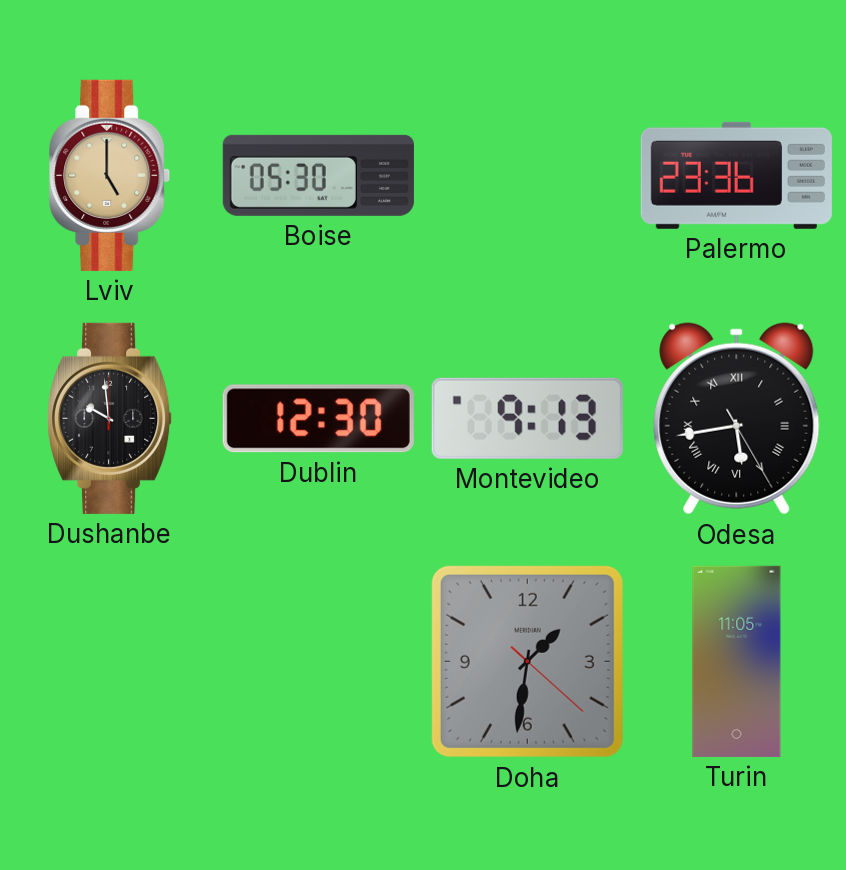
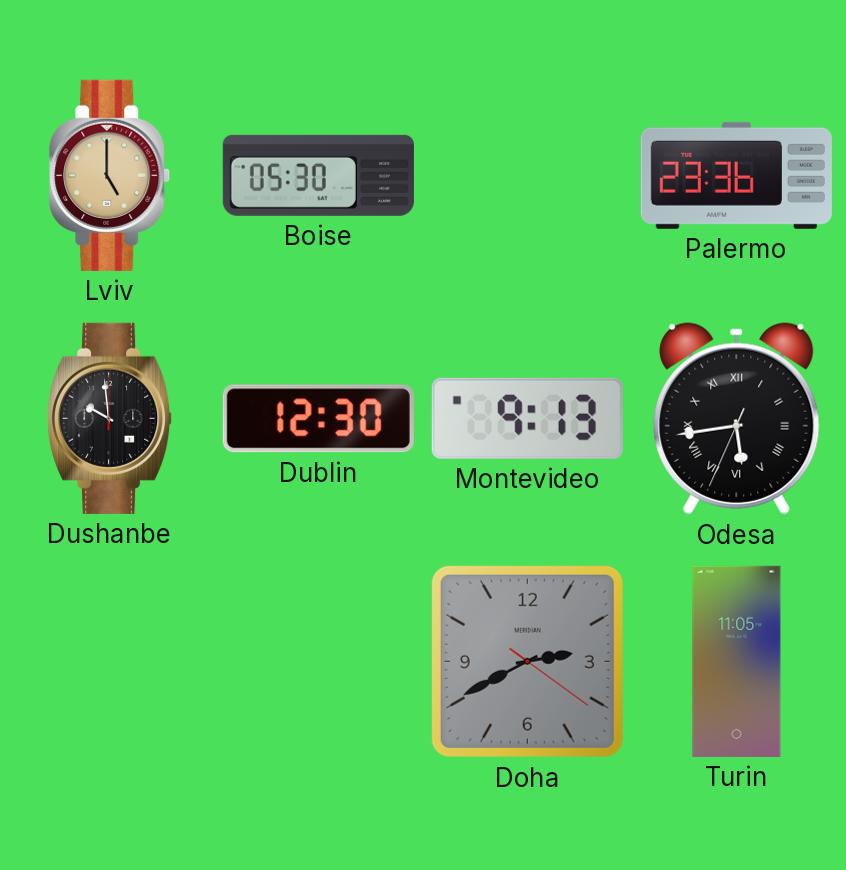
Odesa: 5:43:25 -> 5:43:34
Doha: 1:31 -> 2:40
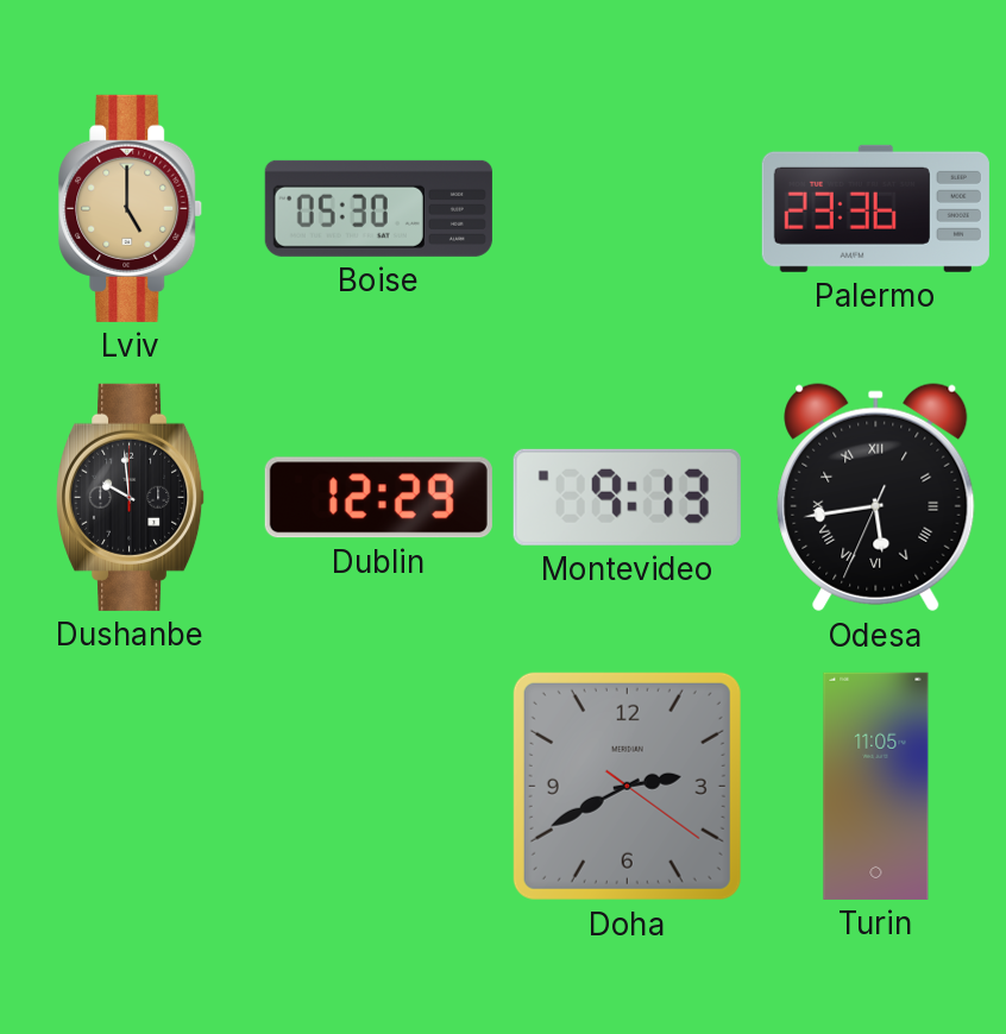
Dublin: 12:30 -> 12:29
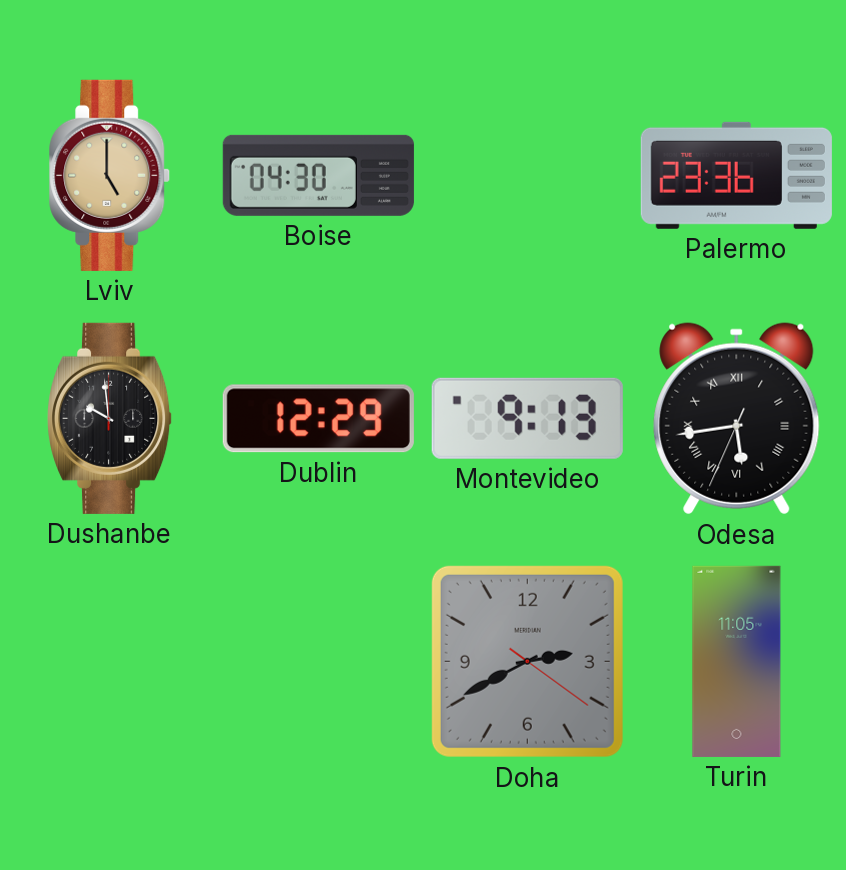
Boise: 05:30 -> 04:30
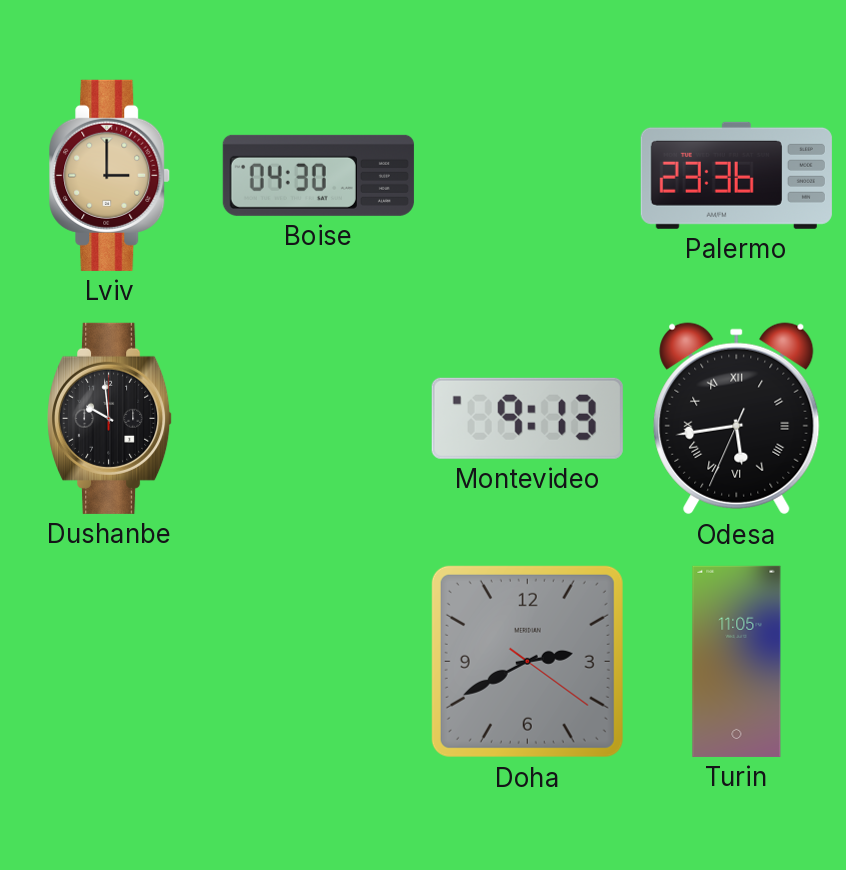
Lviv: 5:00 -> 3:00
Dublin: 12:29 -> none
